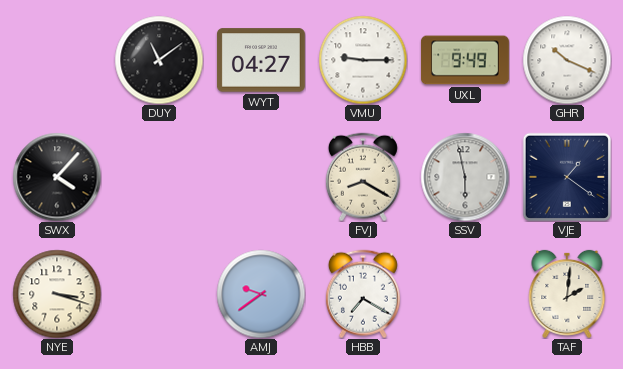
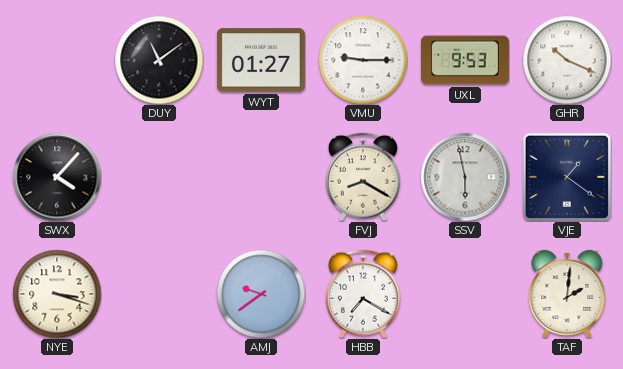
WYT: 04:27 -> 01:27
UXL: 9:49 -> 9:53
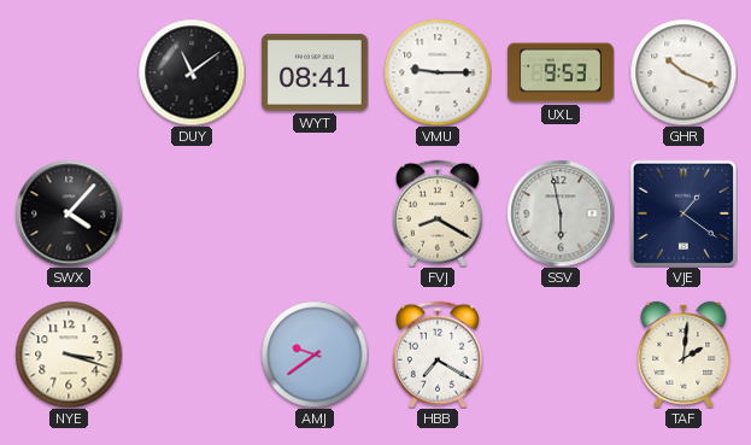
WYT: 01:27 -> 08:41
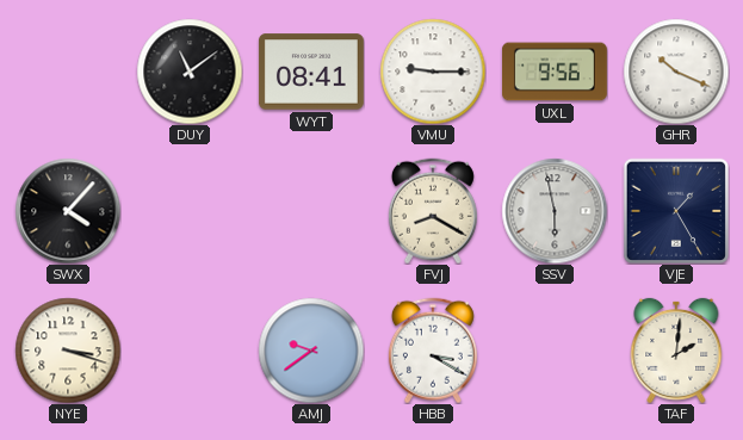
UXL: 9:53 -> 9:56
VJE: 1:21 -> 1:25
HBB: 7:20 -> 3:20
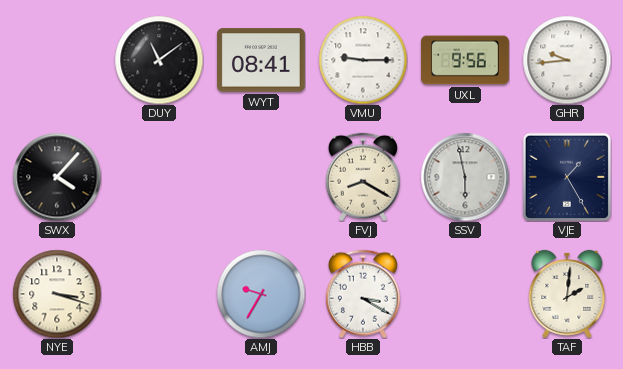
GHR: 10:19 -> 9:44
AMJ: 9:39 -> 9:35
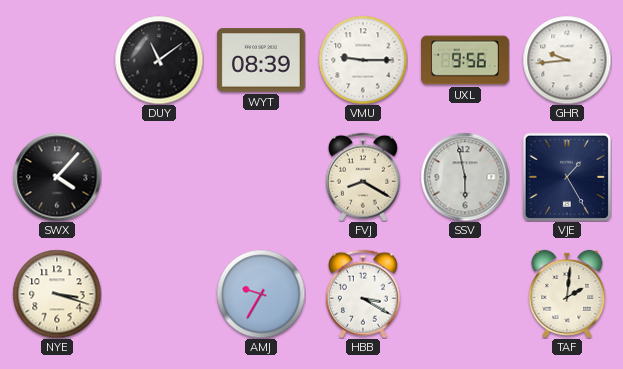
WYT: 08:41 -> 08:39
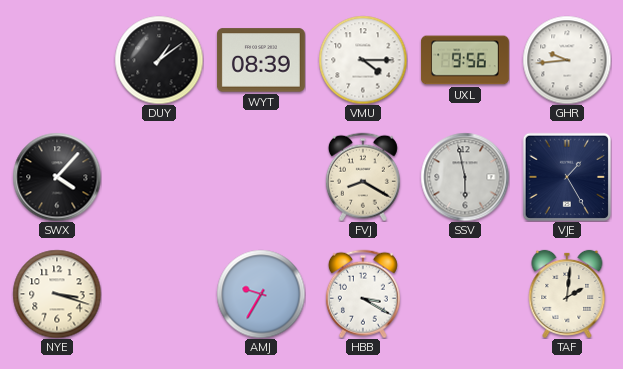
DUY: 11:09 -> 1:09
VMU: 9:15 -> 4:15
